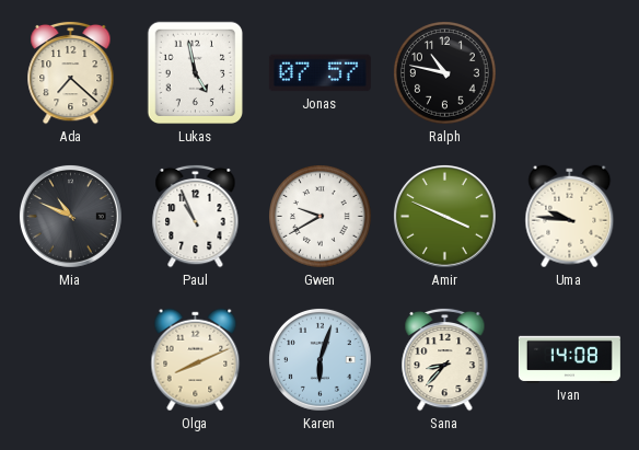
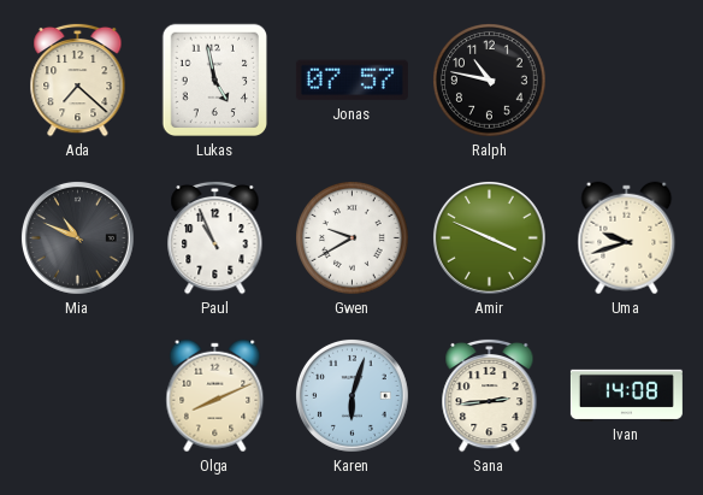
Uma: 9:46 -> 9:42
Sana: 8:37 -> 2:44
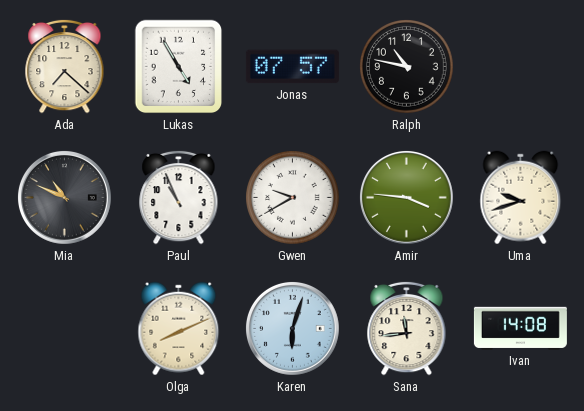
Lukas: 4:58 -> 4:55
Amir: 3:49 -> 3:46
Sana: 2:44 -> 11:44
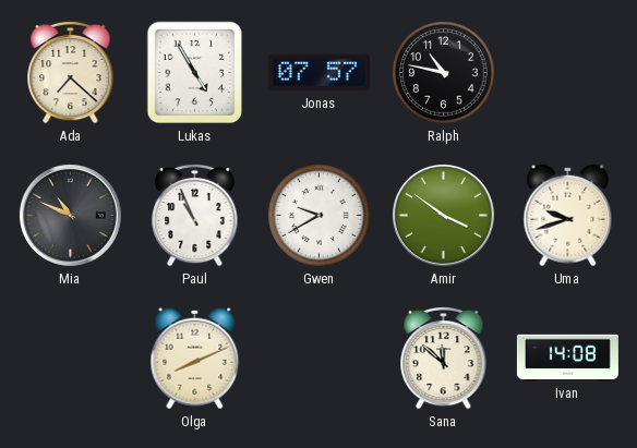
Amir: 3:46 -> 3:51
Karen: 6:03 -> none
Sana: 11:44 -> 11:52
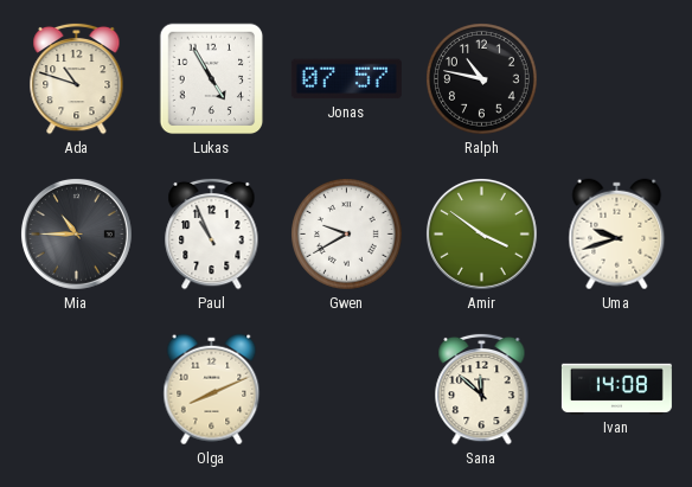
Ada: 7:22 -> 10:48
Mia: 10:49 -> 10:45
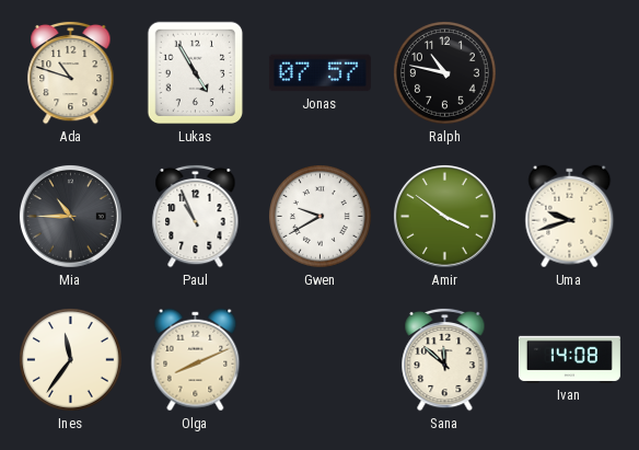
Ines: none -> 11:36
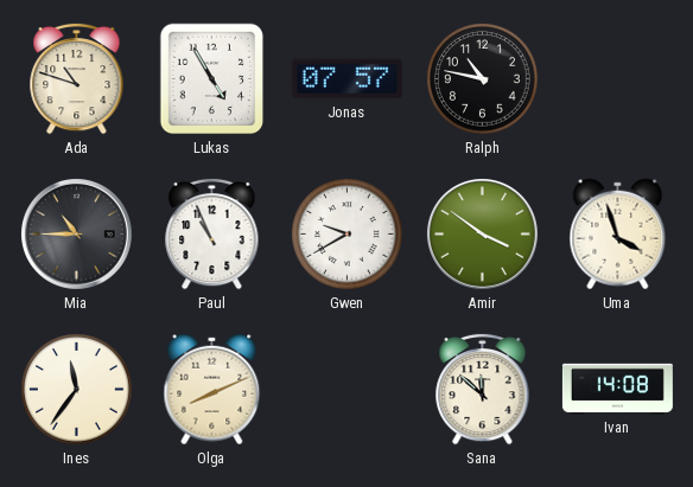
Uma: 9:42 -> 3:57
